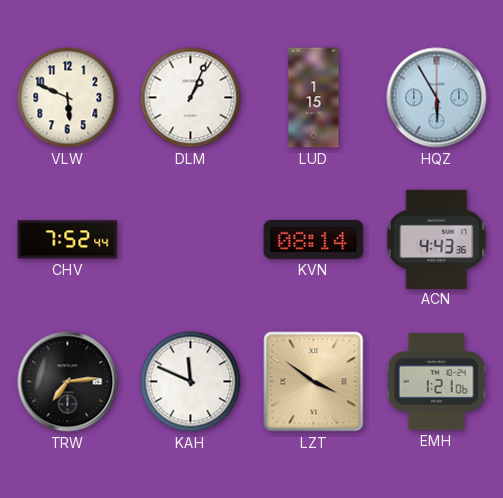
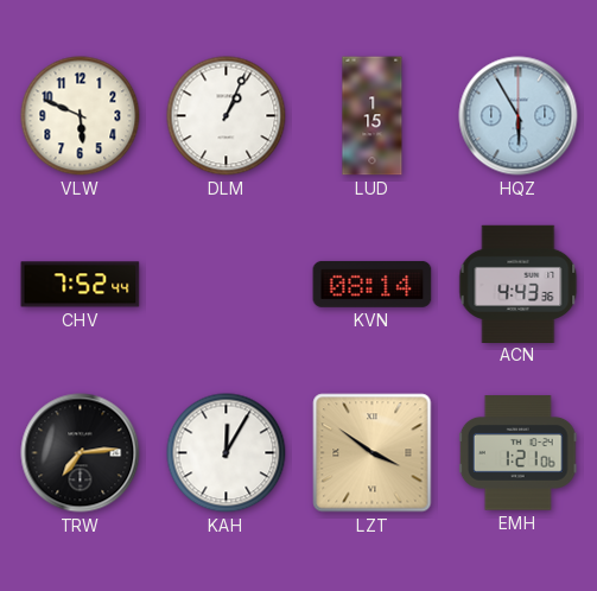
KAH: 11:49 -> 12:05
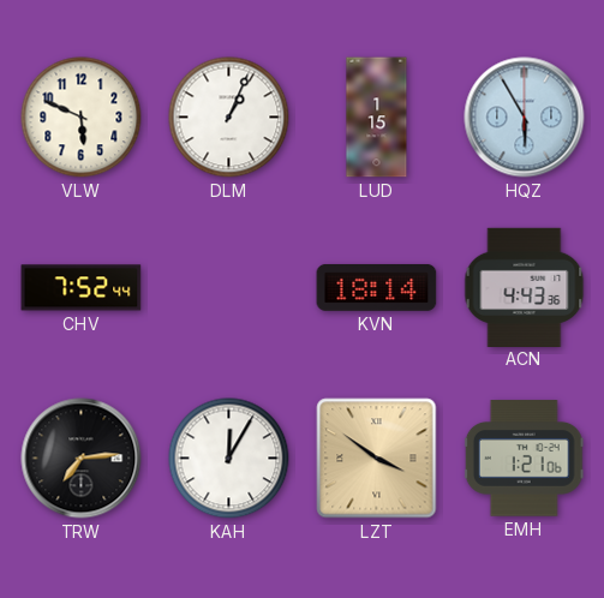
KVN: 08:14 -> 18:14
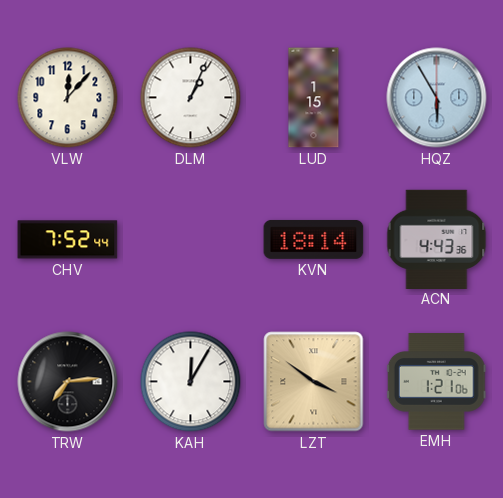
VLW: 5:49 -> 12:07
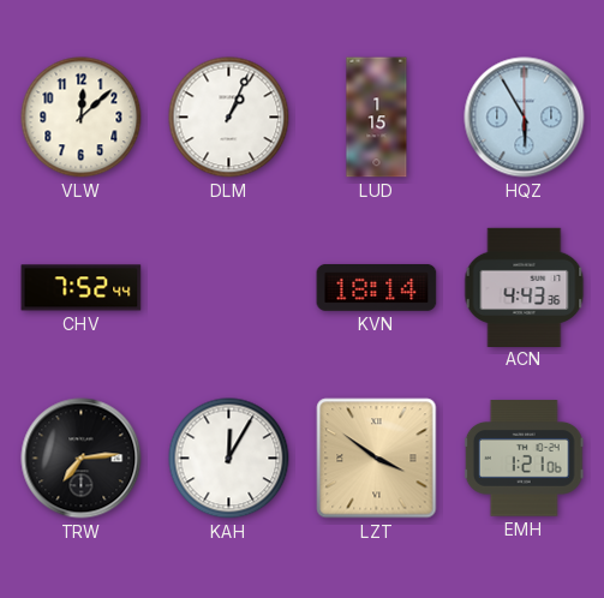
VLW: 12:07 -> 12:08
